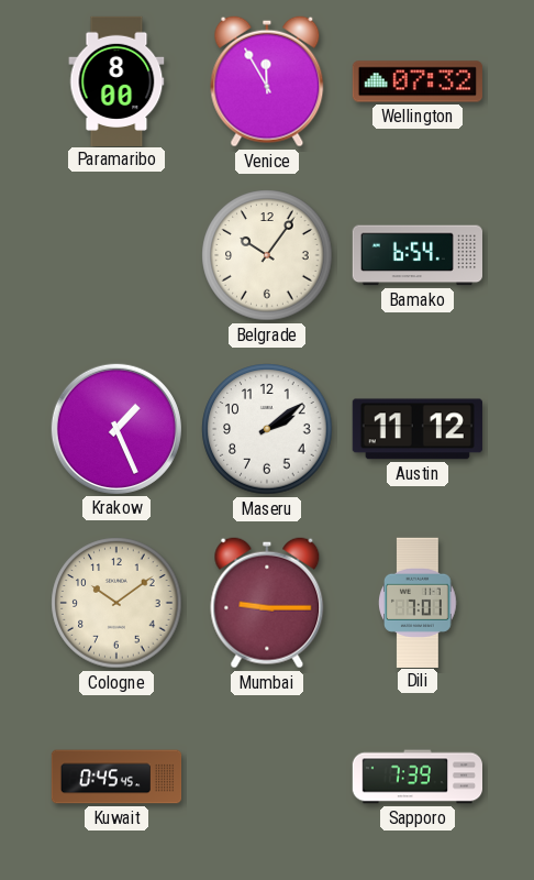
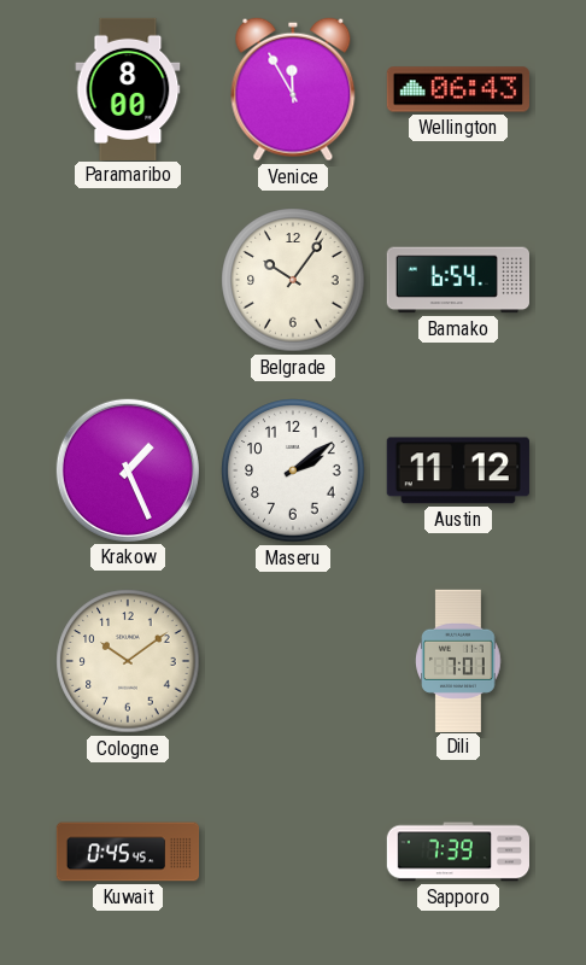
Wellington: 07:32 -> 06:43
Mumbai: 9:15 -> none
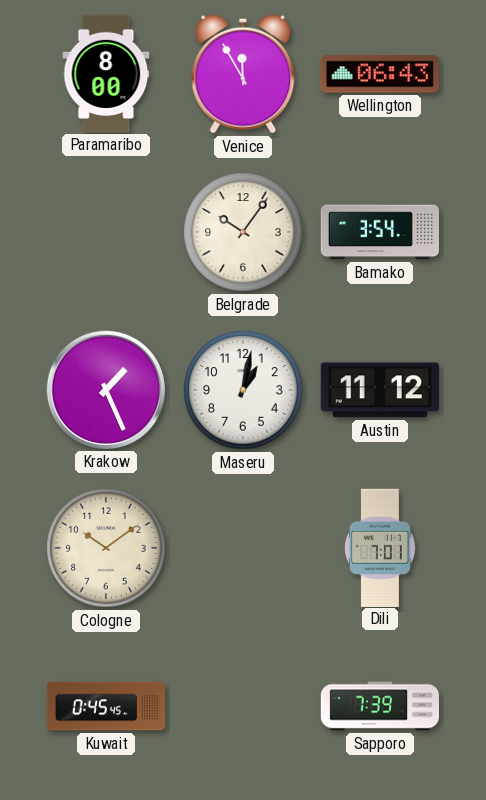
Bamako: 6:54 -> 3:54
Maseru: 2:09 -> 1:02
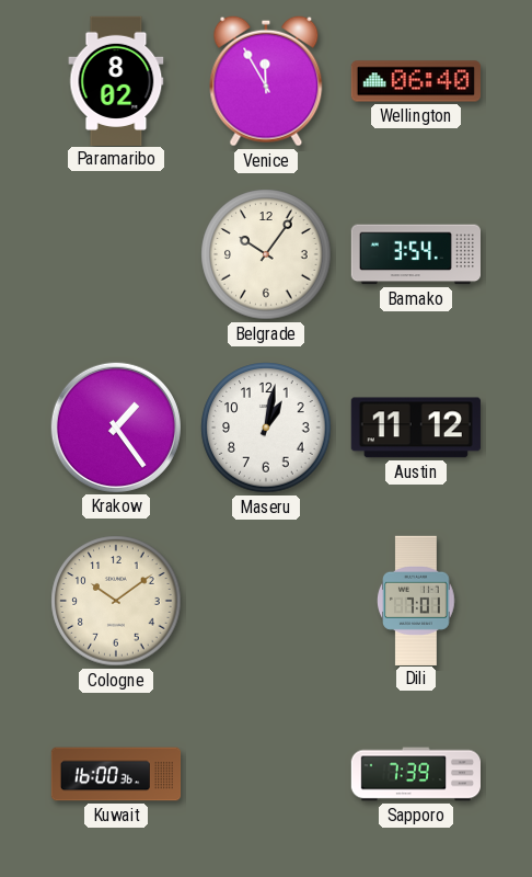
Paramaribo: 8:00 -> 8:02
Wellington: 06:43 -> 06:40
Krakow: 1:26 -> 1:24
Kuwait: 0:45 -> 16:00
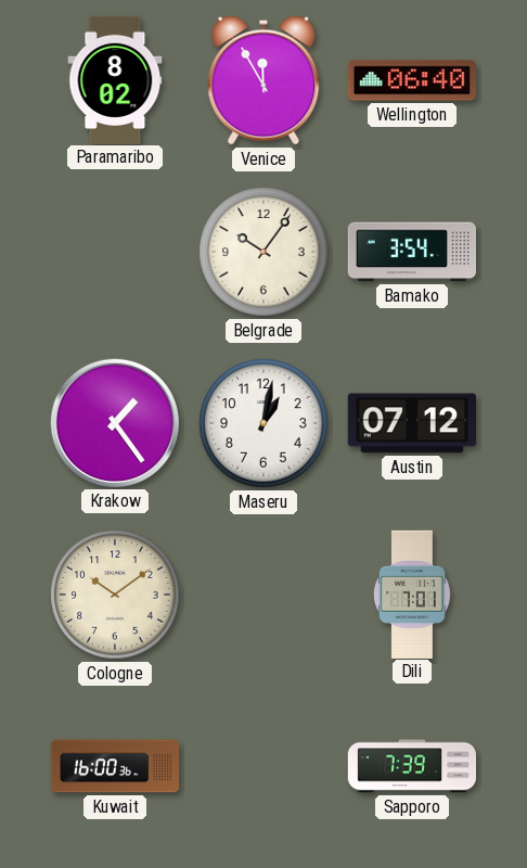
Austin: 11:12 -> 07:12
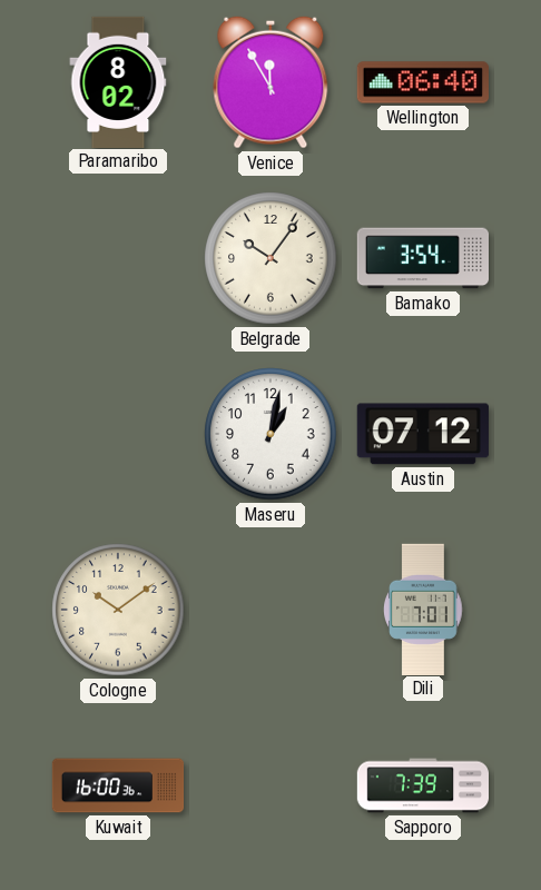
Krakow: 1:24 -> none
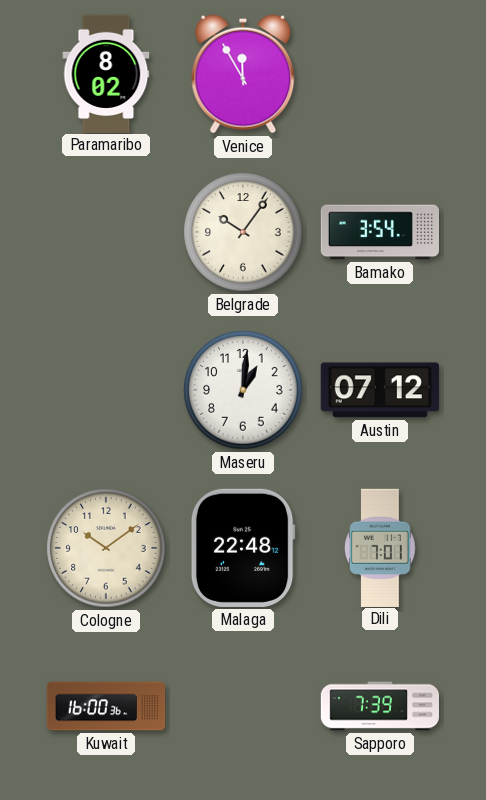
Wellington: 06:40 -> none
Maseru: 1:02 -> 1:01
Malaga: none -> 22:48
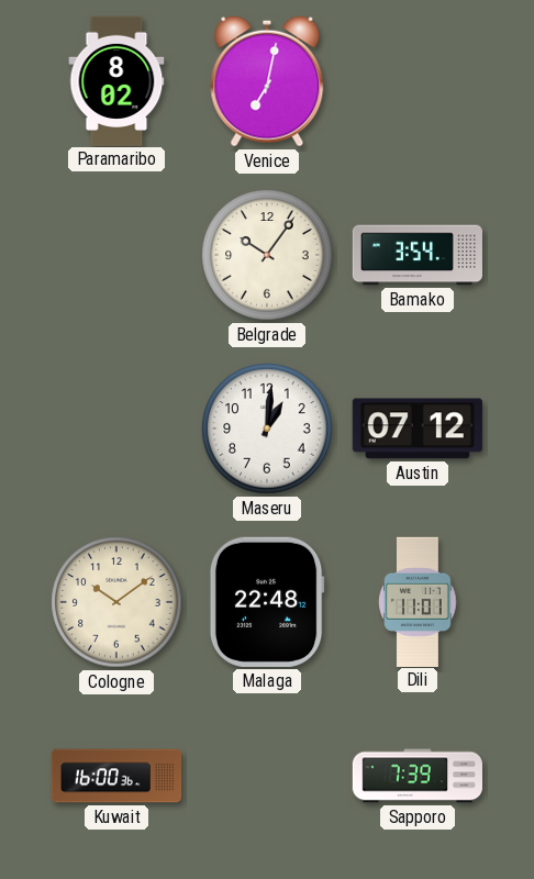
Venice: 11:55 -> 7:02
Dili: 7:01 -> 11:01
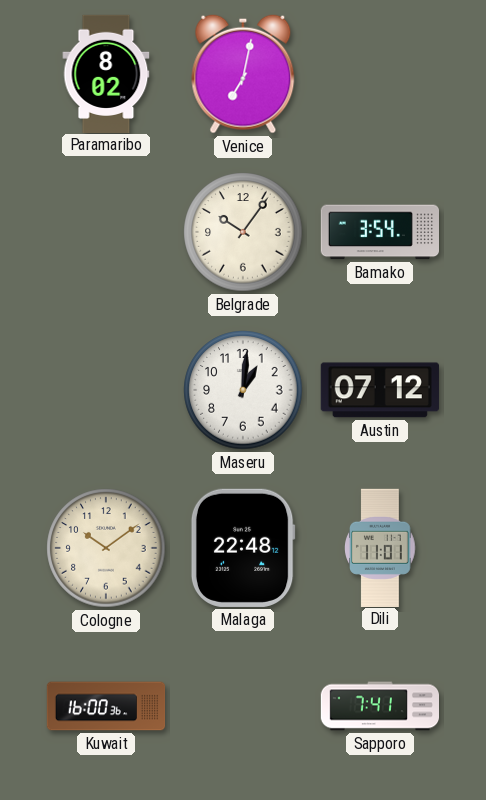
Sapporo: 7:39 -> 7:41
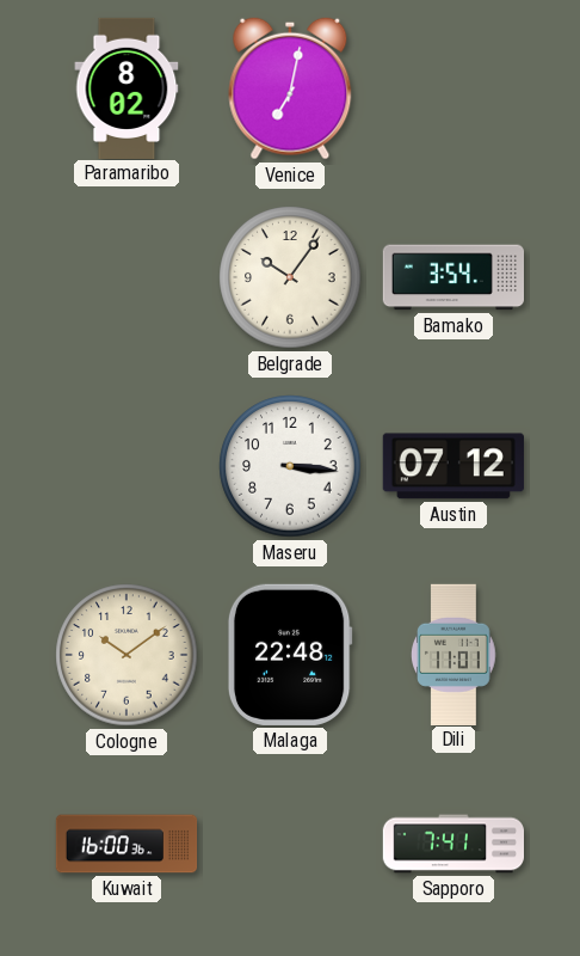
Maseru: 1:01 -> 3:16
